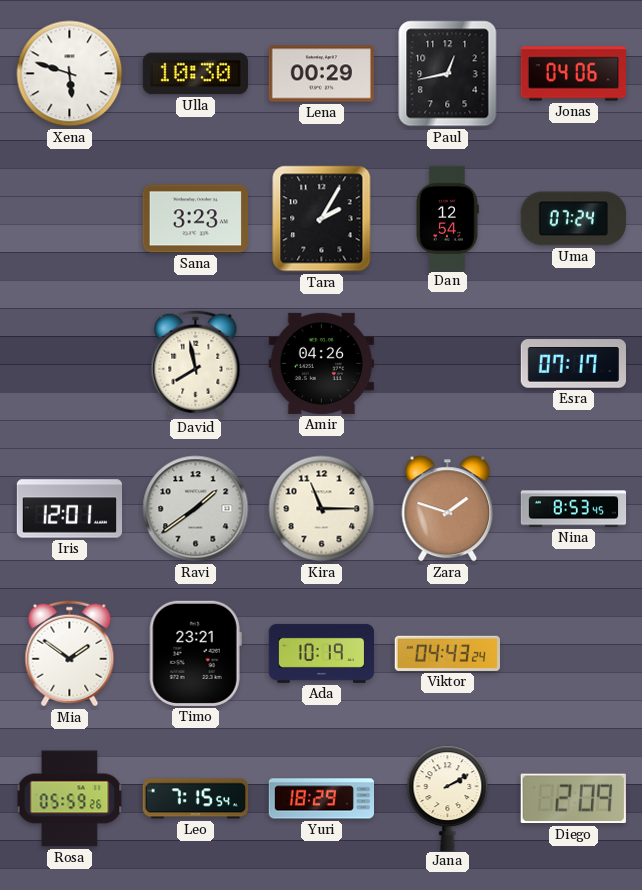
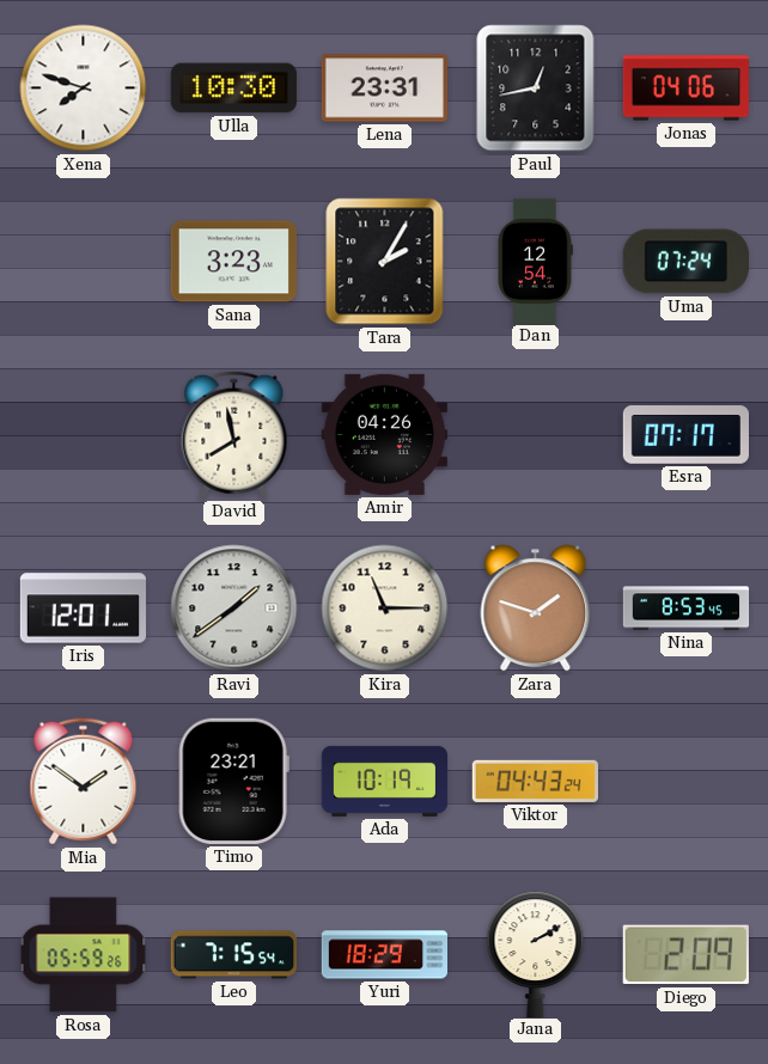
Xena: 5:48 -> 7:48
Lena: 00:29 -> 23:31
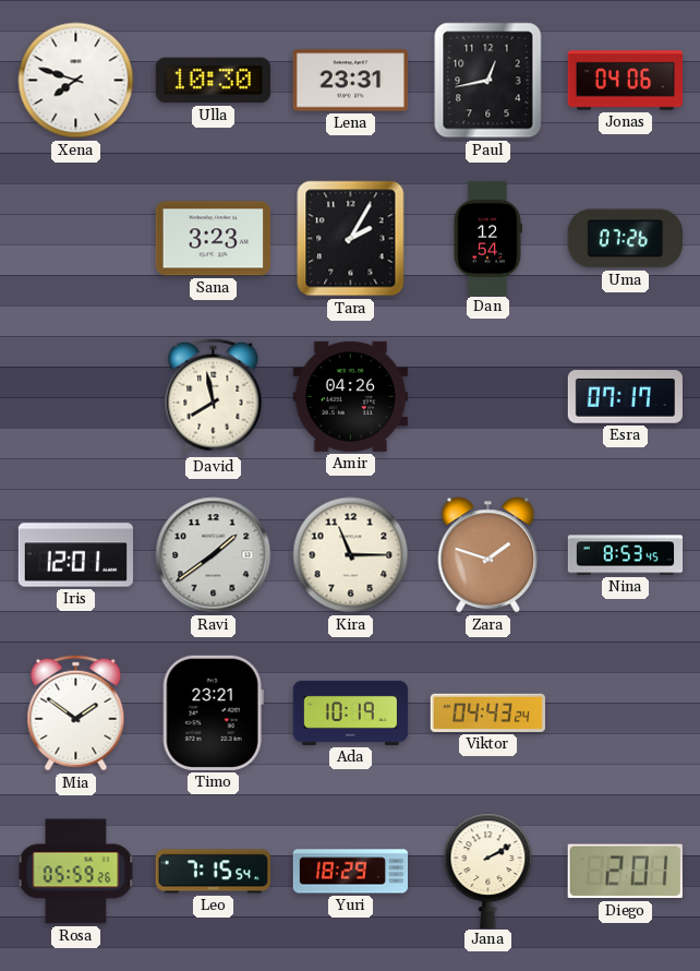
Uma: 07:24 -> 07:26
Diego: 2:09 -> 2:01
